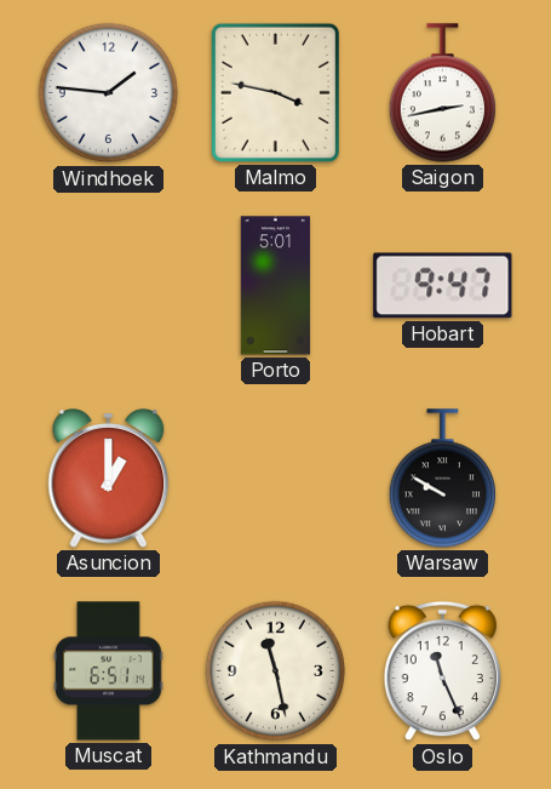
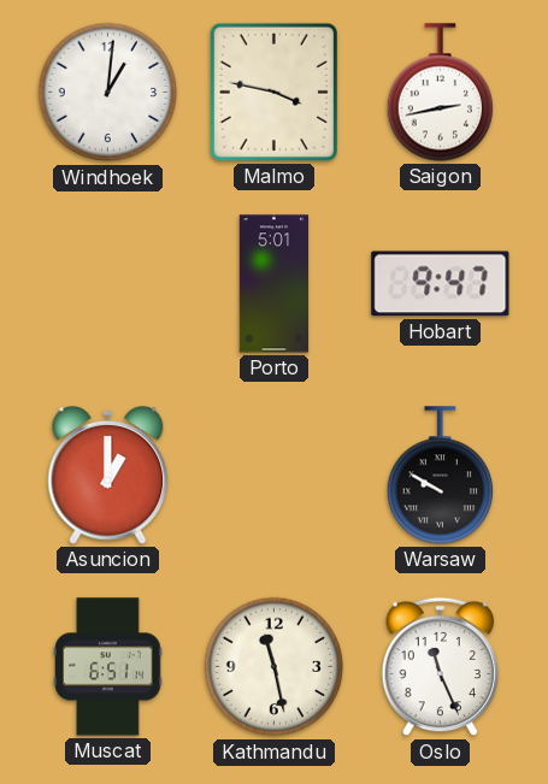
Windhoek: 1:46 -> 1:01
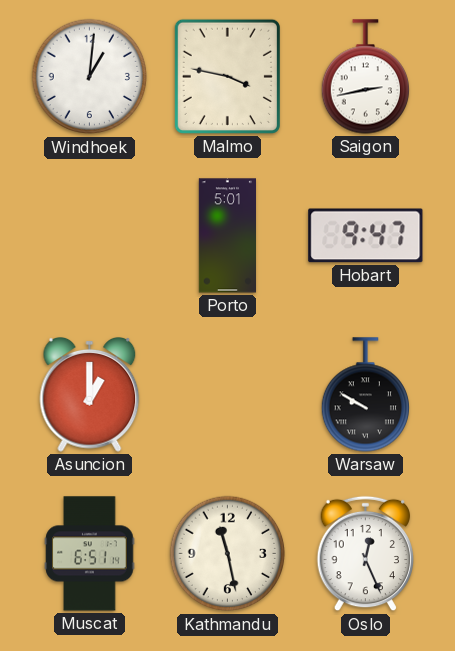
Oslo: 11:26 -> 12:26
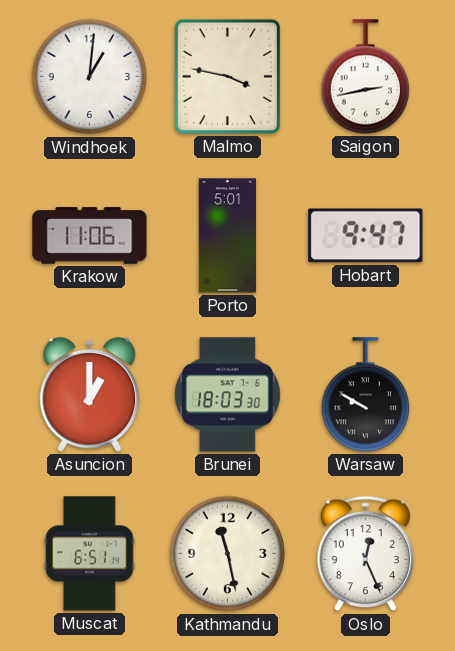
Krakow: none -> 11:06
Brunei: none -> 18:03
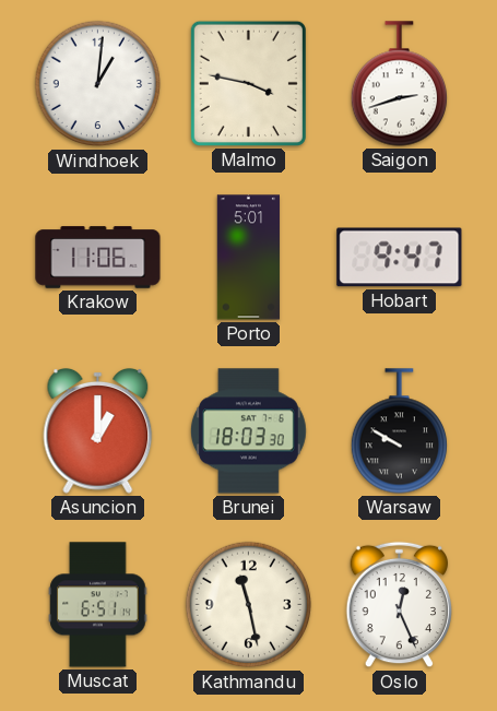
Saigon: 2:43 -> 2:42
